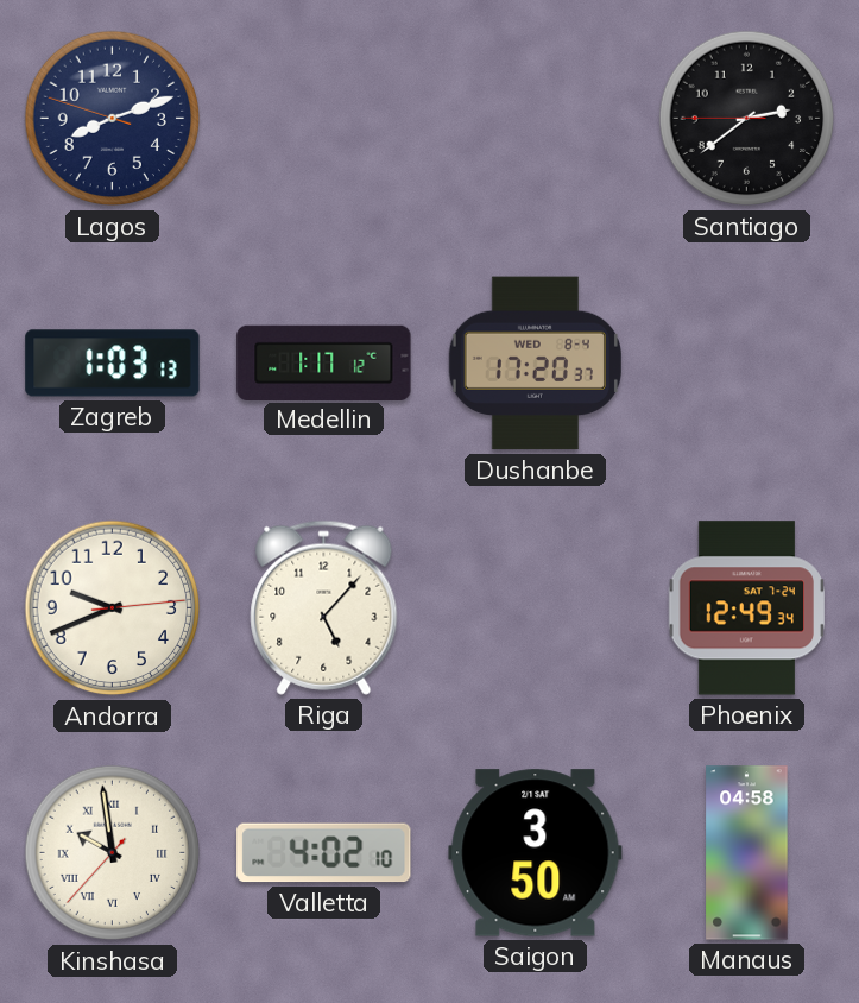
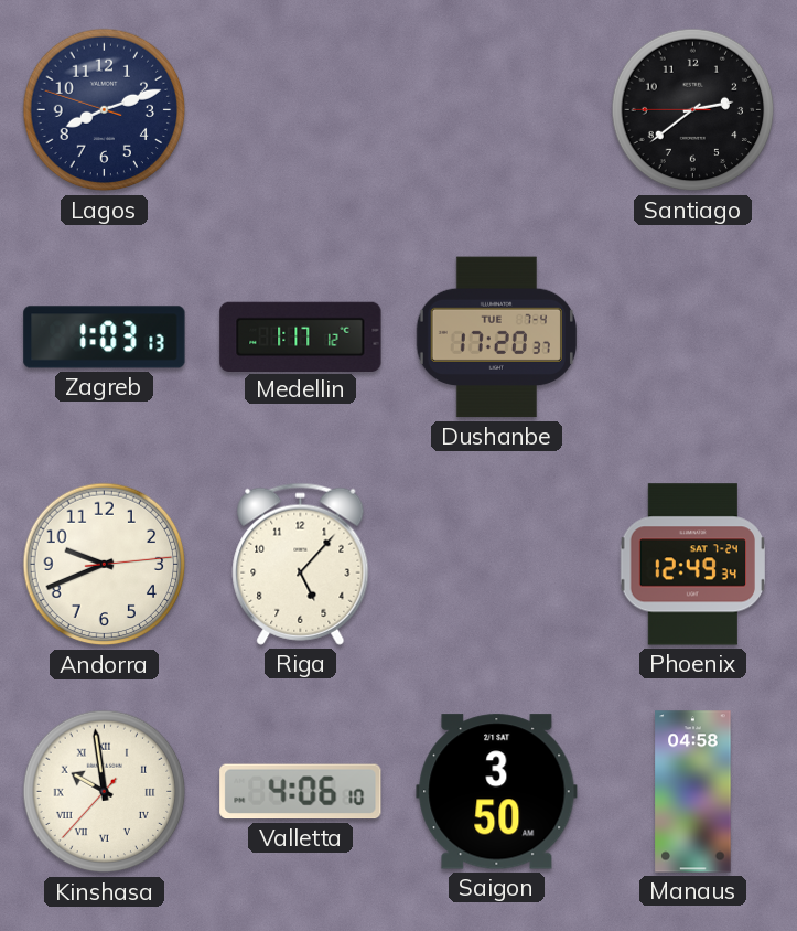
Dushanbe date: WED 8-4 -> TUE 7-4
Valletta: 4:02 -> 4:06
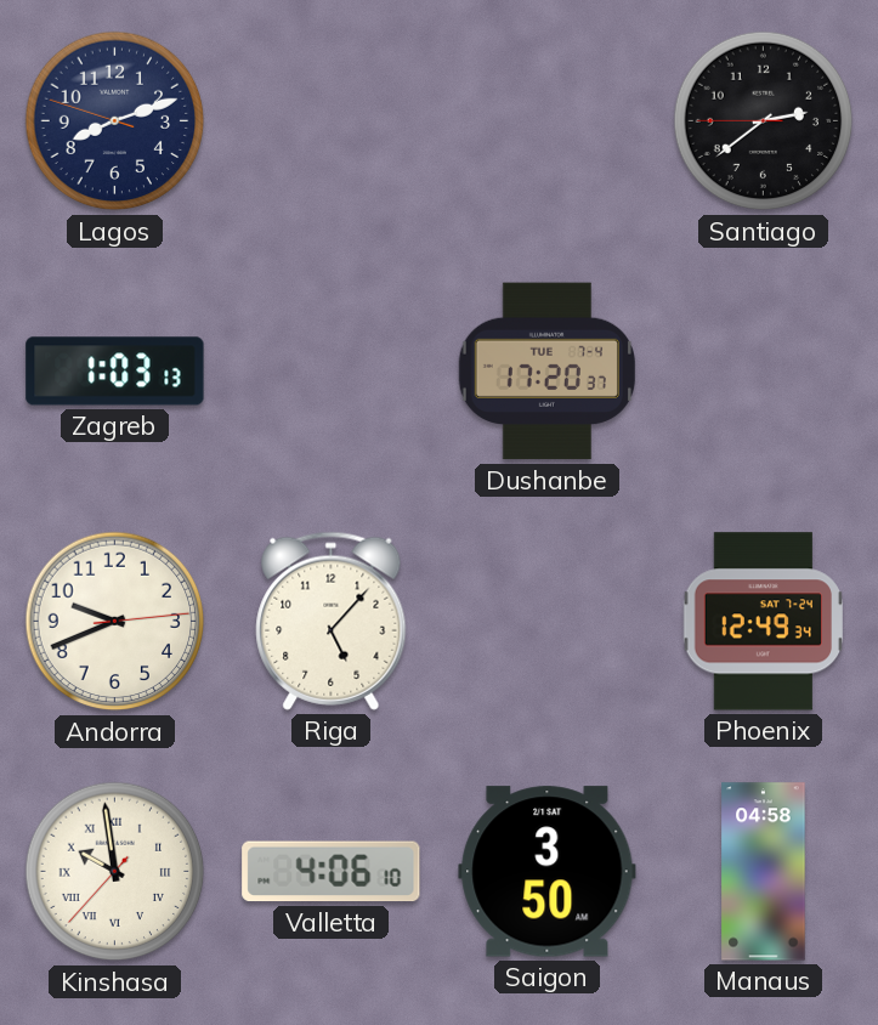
Medellin: 1:17 -> none
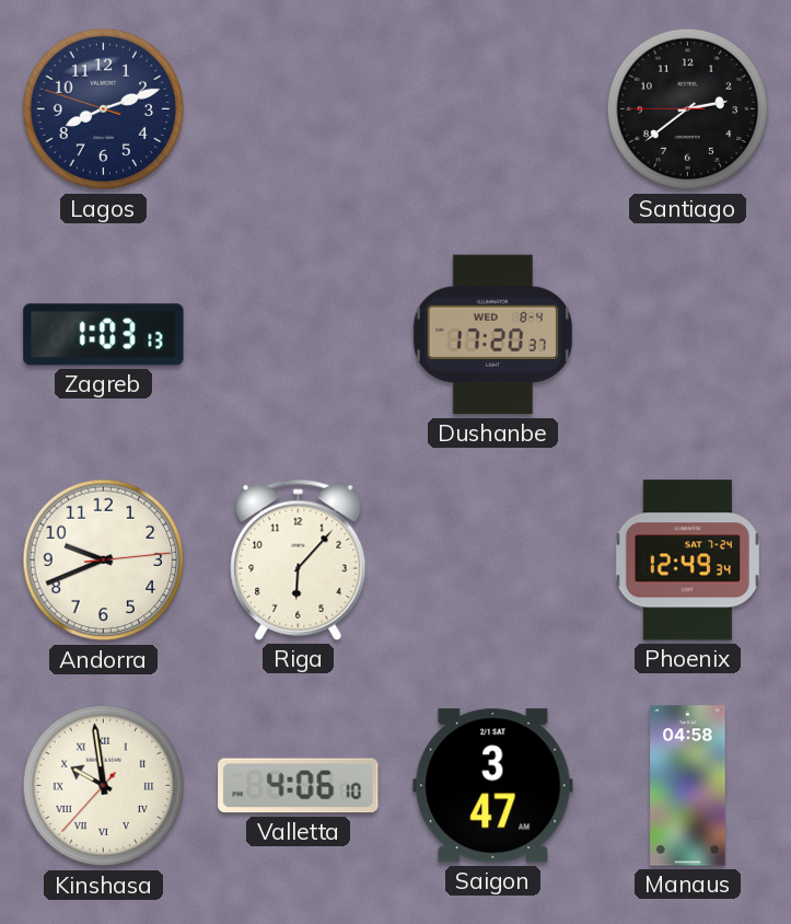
Dushanbe date: TUE 7-4 -> WED 8-4
Riga: 5:07 -> 6:07
Saigon: 3:50 -> 3:47
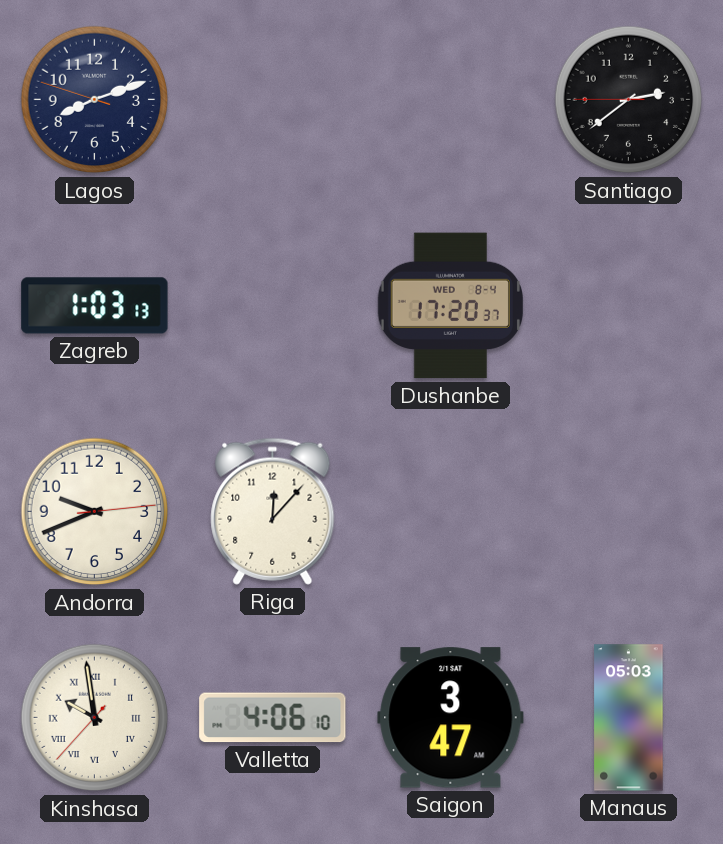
Riga: 6:07 -> 12:07
Phoenix: 12:49 -> none
Manaus: 04:58 -> 05:03
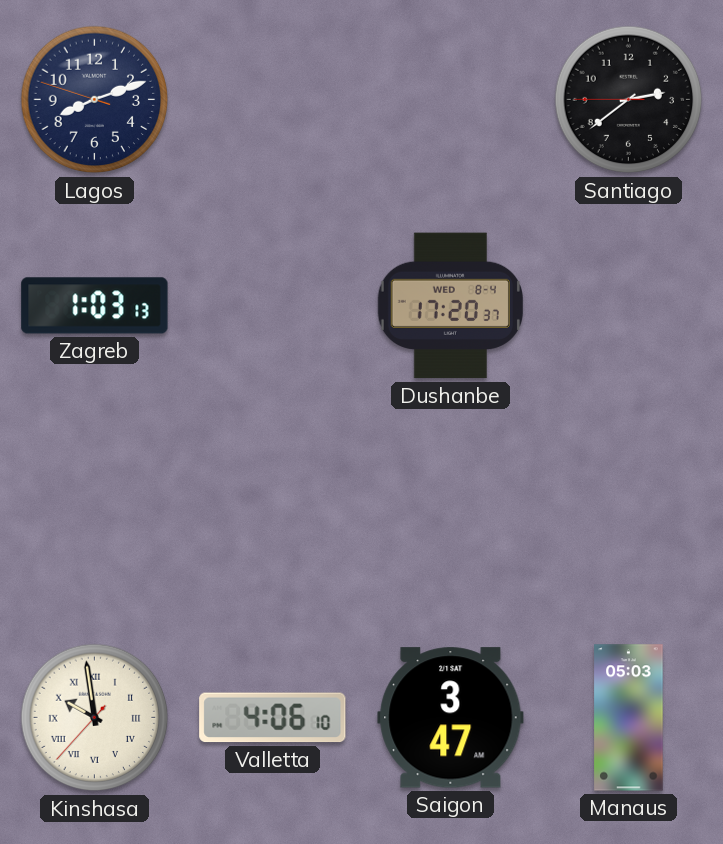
Andorra: 9:41 -> none
Riga: 12:07 -> none
